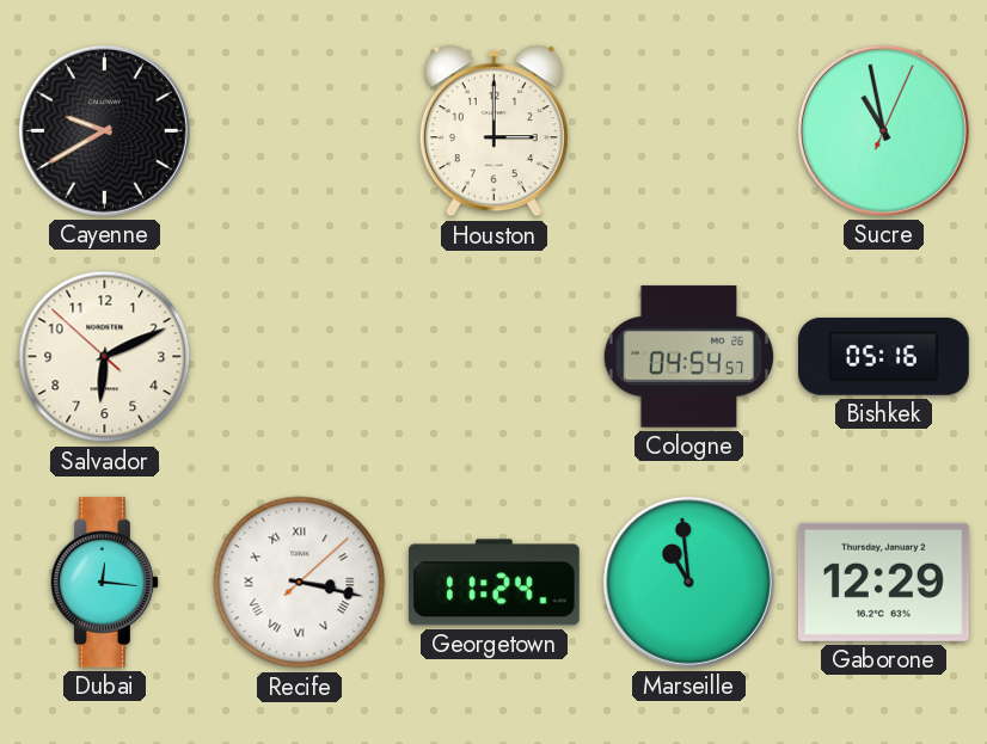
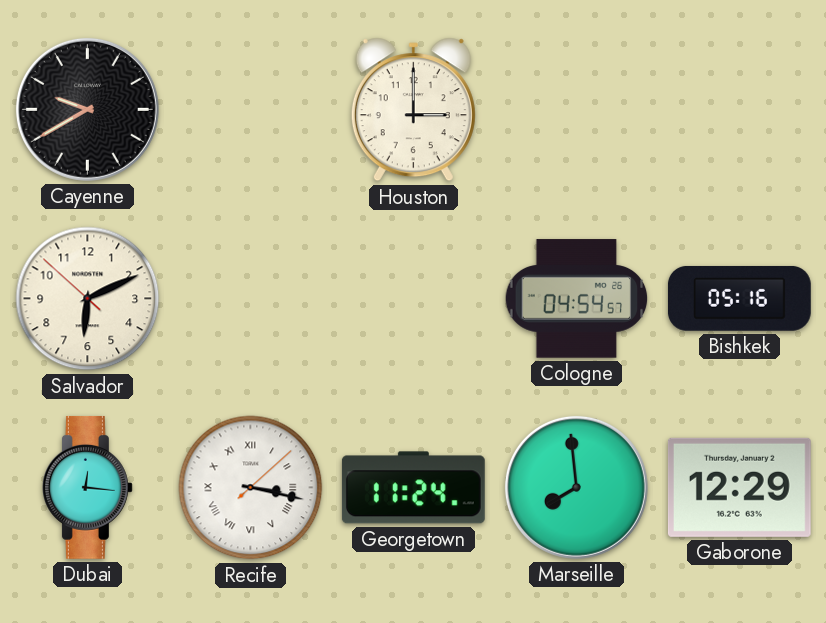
Sucre: 10:58 -> none
Marseille: 10:59 -> 7:59
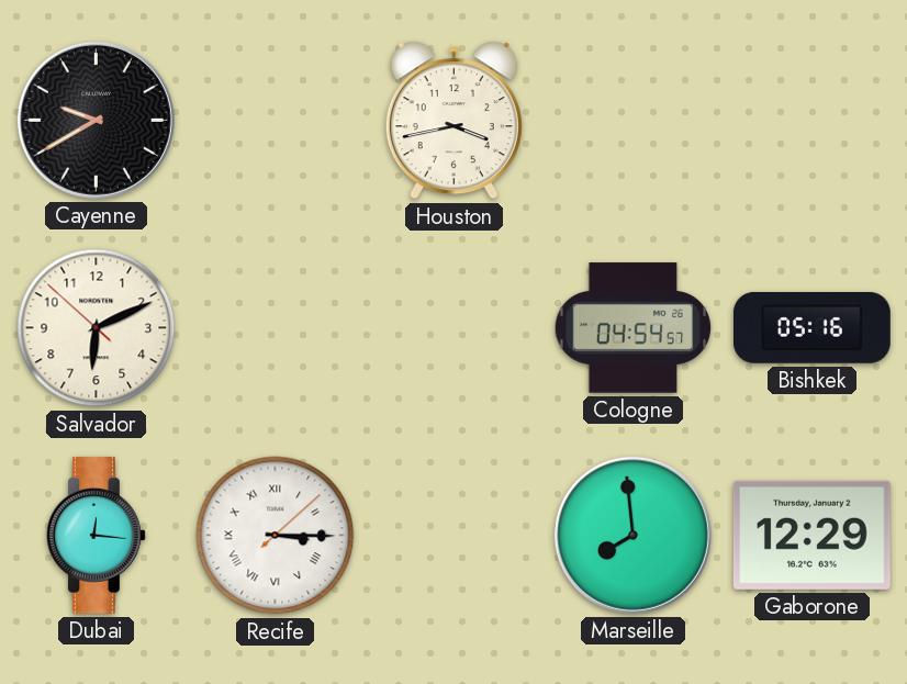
Houston: 3:00 -> 3:43
Recife: 3:17 -> 3:15
Georgetown: 11:24 -> none
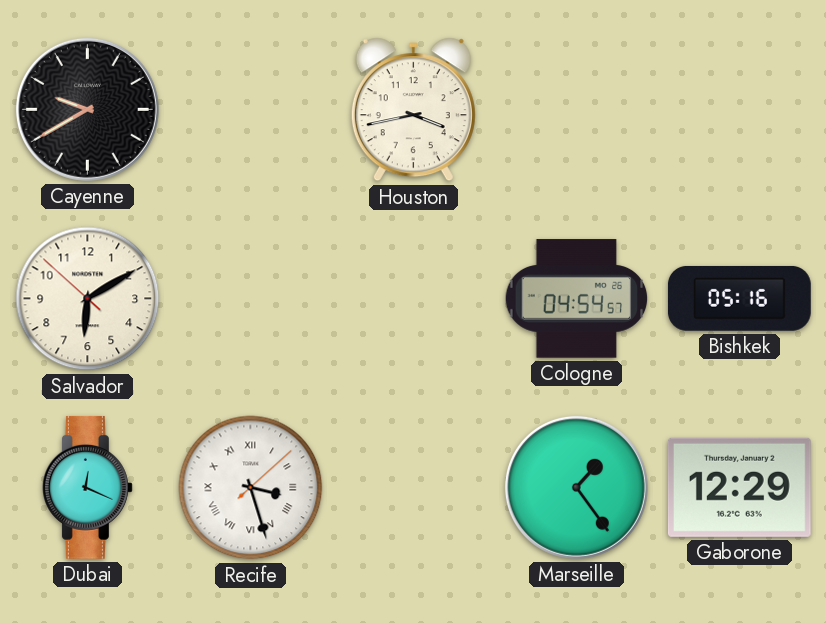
Salvador: 6:10 -> 6:09
Dubai: 12:16 -> 12:19
Recife: 3:15 -> 3:27
Marseille: 7:59 -> 1:24
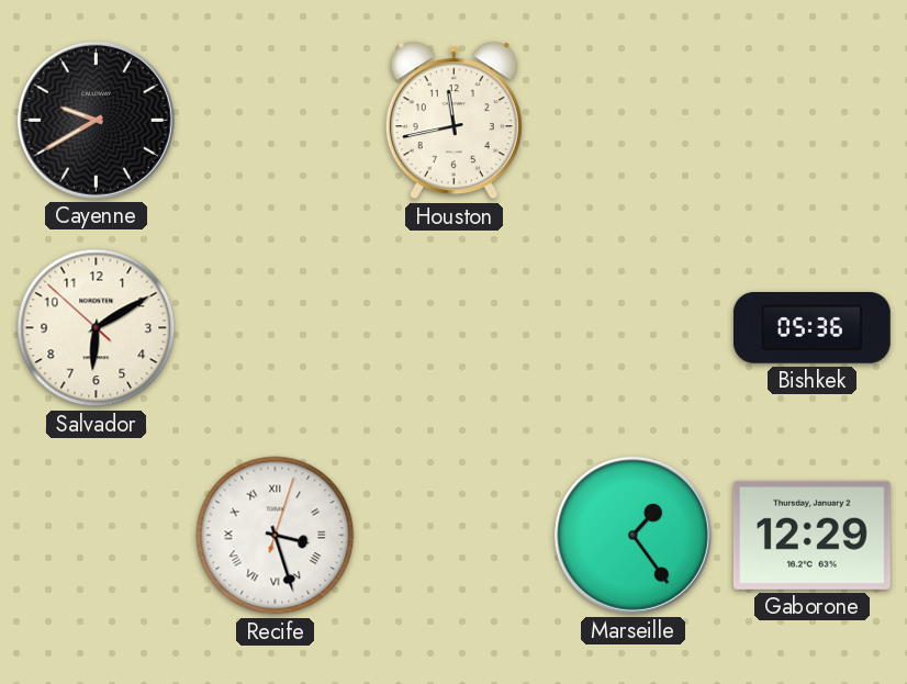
Houston: 3:43 -> 11:43
Cologne: 04:54 -> none
Bishkek: 05:16 -> 05:36
Dubai: 12:19 -> none
Recife: 3:27:08 -> 3:27:03
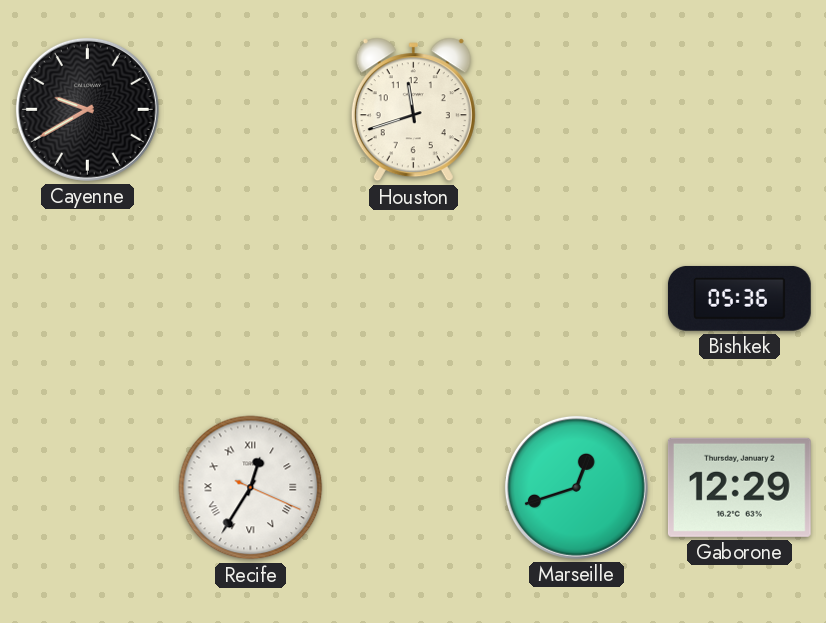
Houston: 11:43 -> 11:42
Salvador: 6:09 -> none
Recife: 3:27 -> 12:35
Marseille: 1:24 -> 12:42
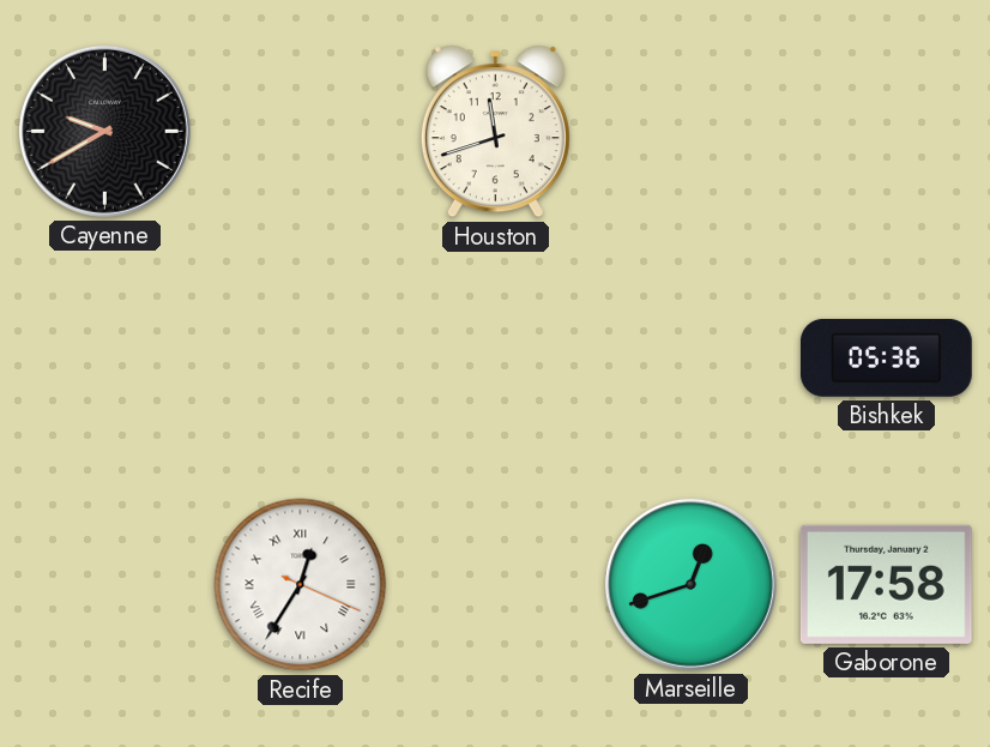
Gaborone: 12:29 -> 17:58
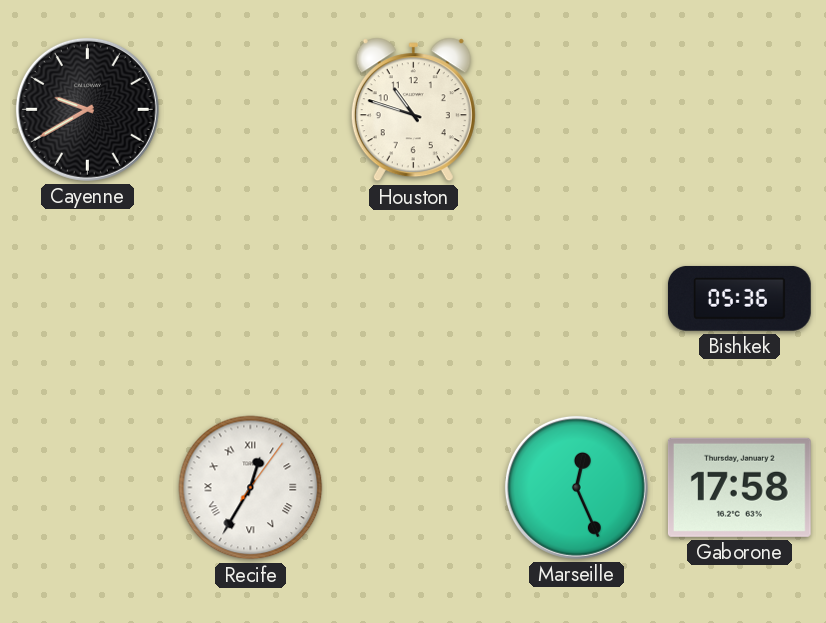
Houston: 11:42 -> 10:48
Recife: 12:35:19 -> 12:35:06
Marseille: 12:42 -> 12:26
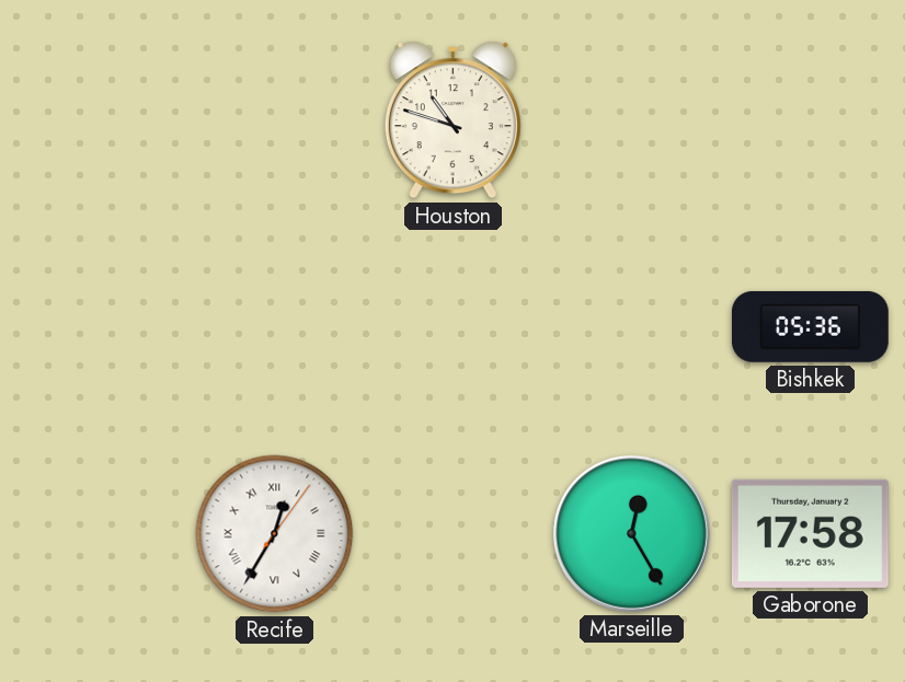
Cayenne: 9:40 -> none
Marseille: 12:26 -> 12:25
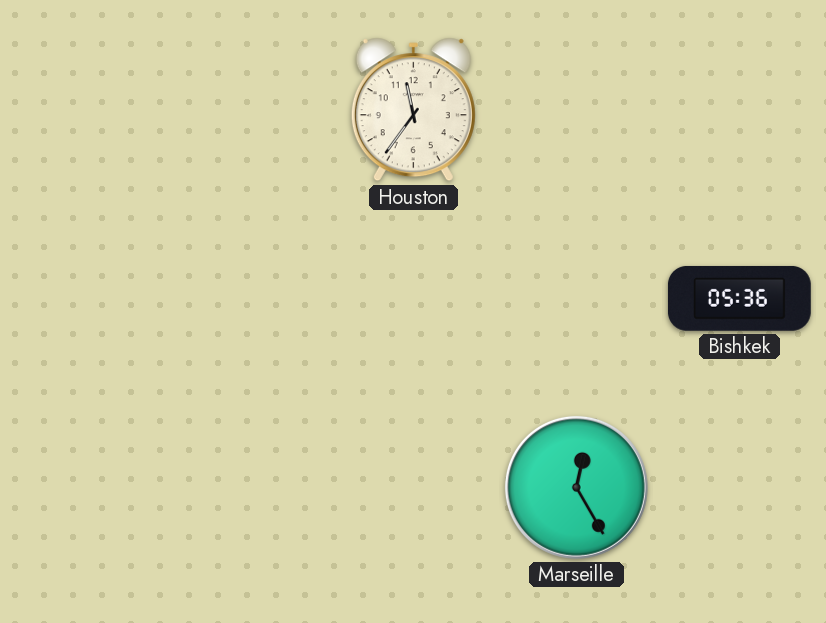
Houston: 10:48 -> 11:36
Recife: 12:35 -> none
Gaborone: 17:58 -> none
